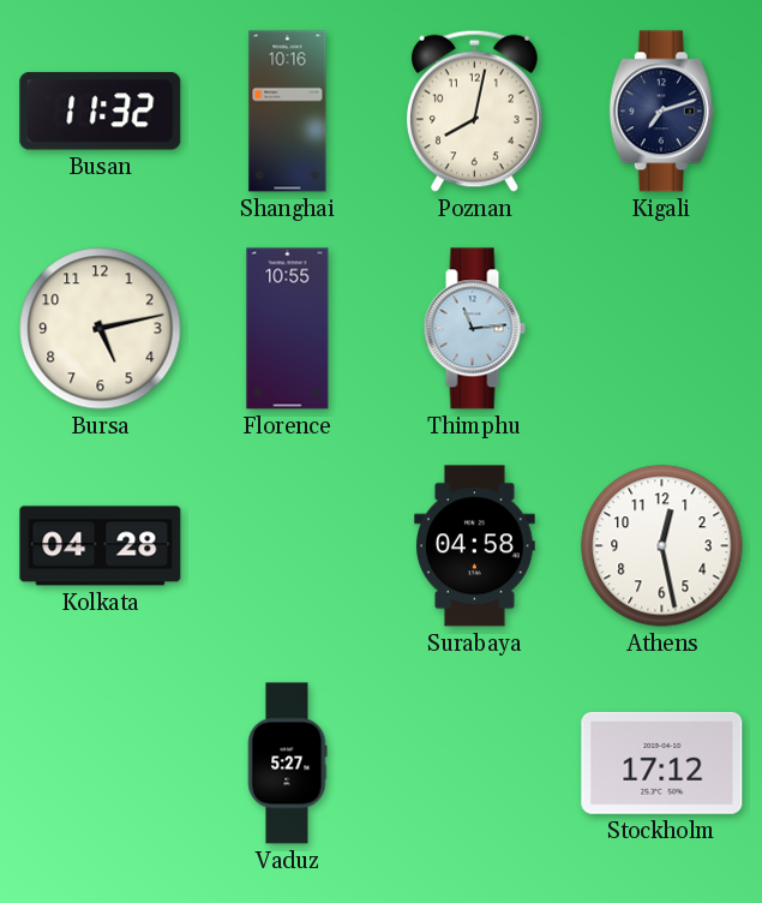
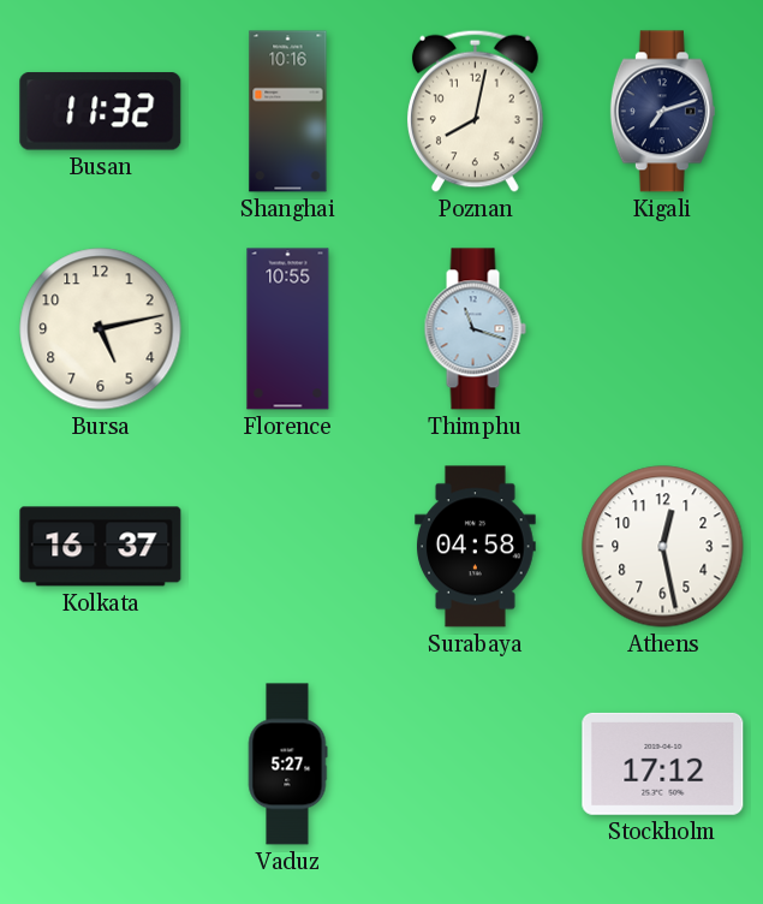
Thimphu: 11:14 -> 11:18
Kolkata: 04:28 -> 16:37
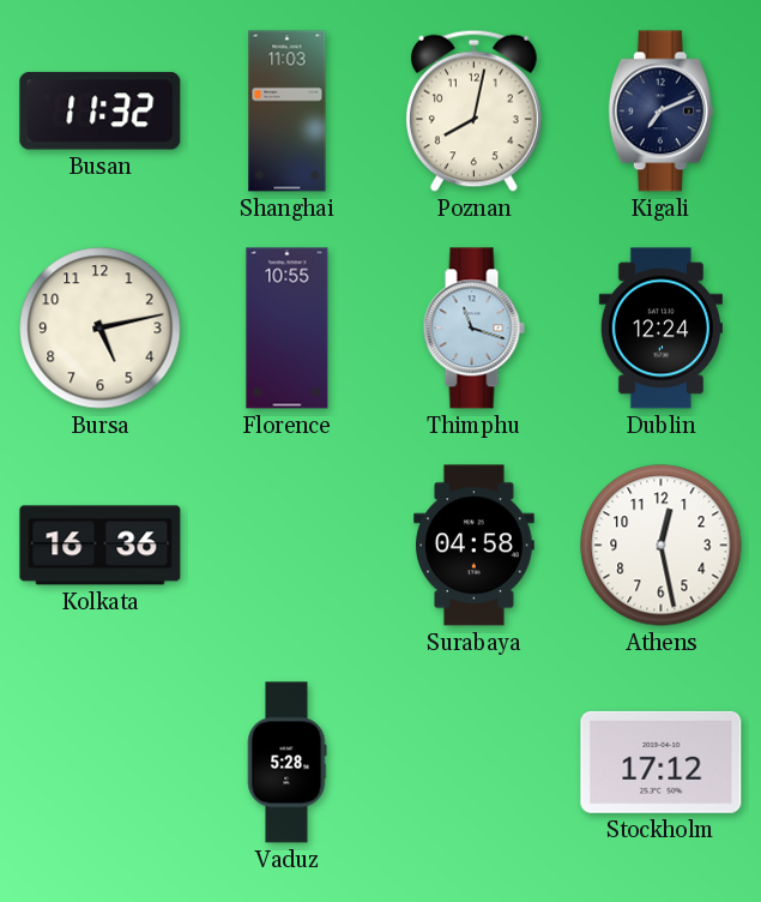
Shanghai: 10:16 -> 11:03
Kigali: 7:12 -> 7:11
Dublin: none -> 12:24
Kolkata: 16:37 -> 16:36
Vaduz: 5:27 -> 5:28
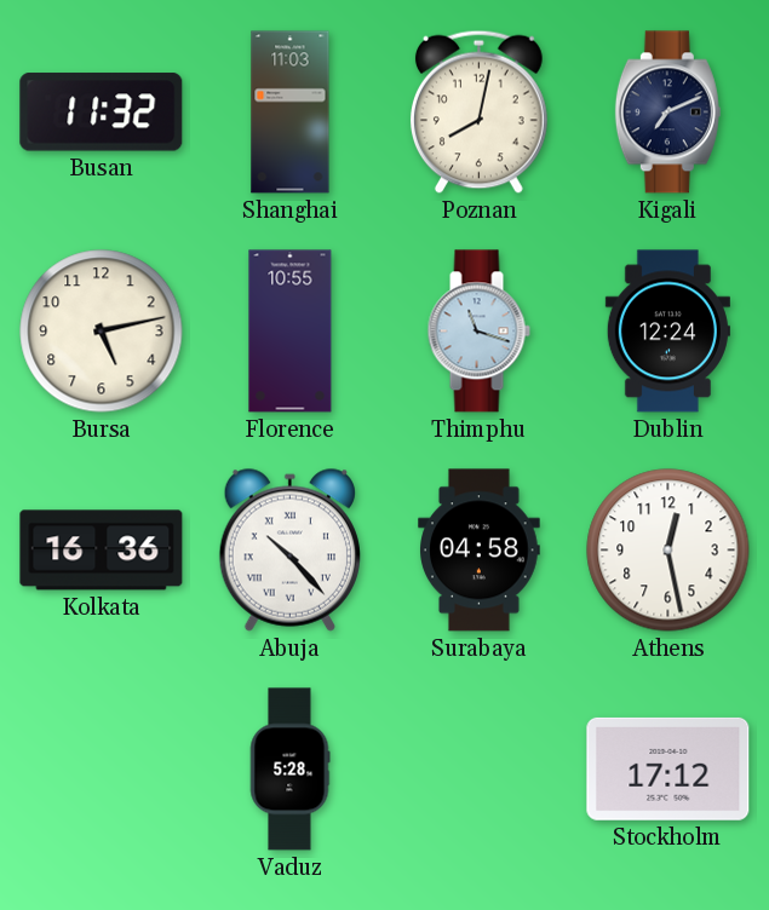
Abuja: none -> 10:23
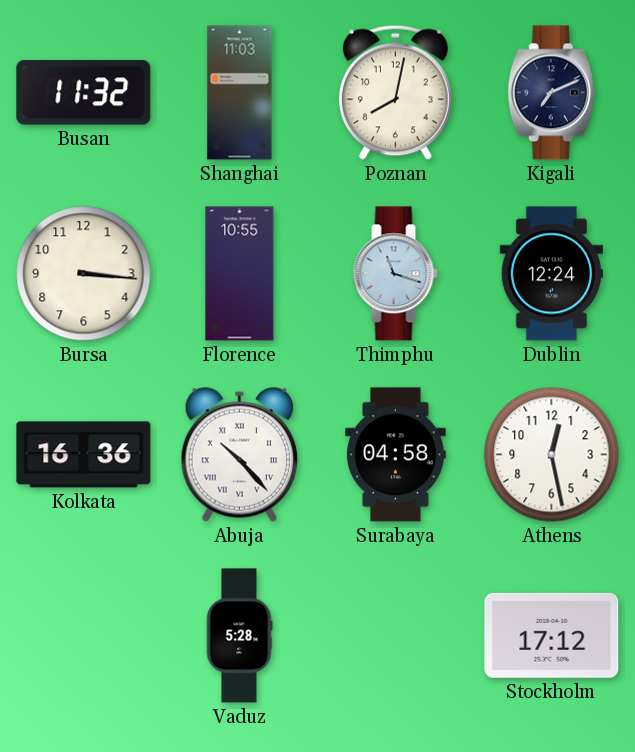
Bursa: 5:13 -> 3:16
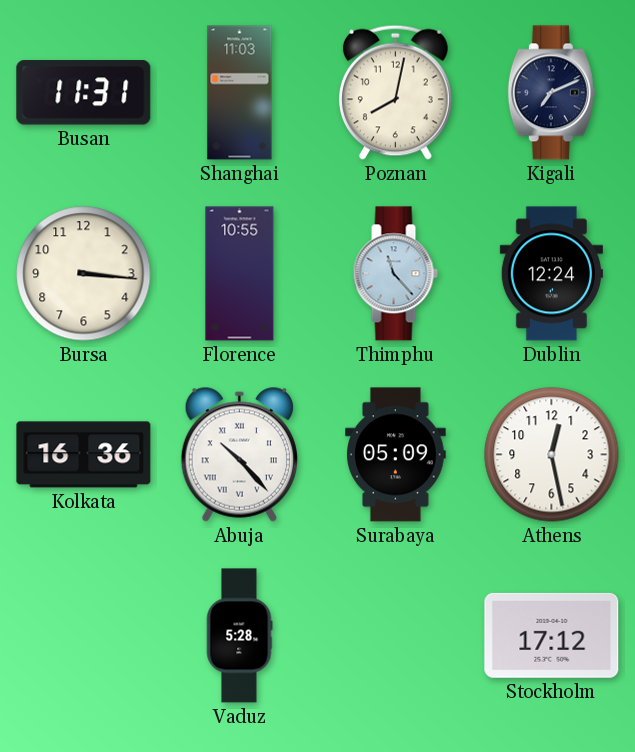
Busan: 11:32 -> 11:31
Thimphu: 11:18 -> 11:23
Surabaya: 04:58 -> 05:09
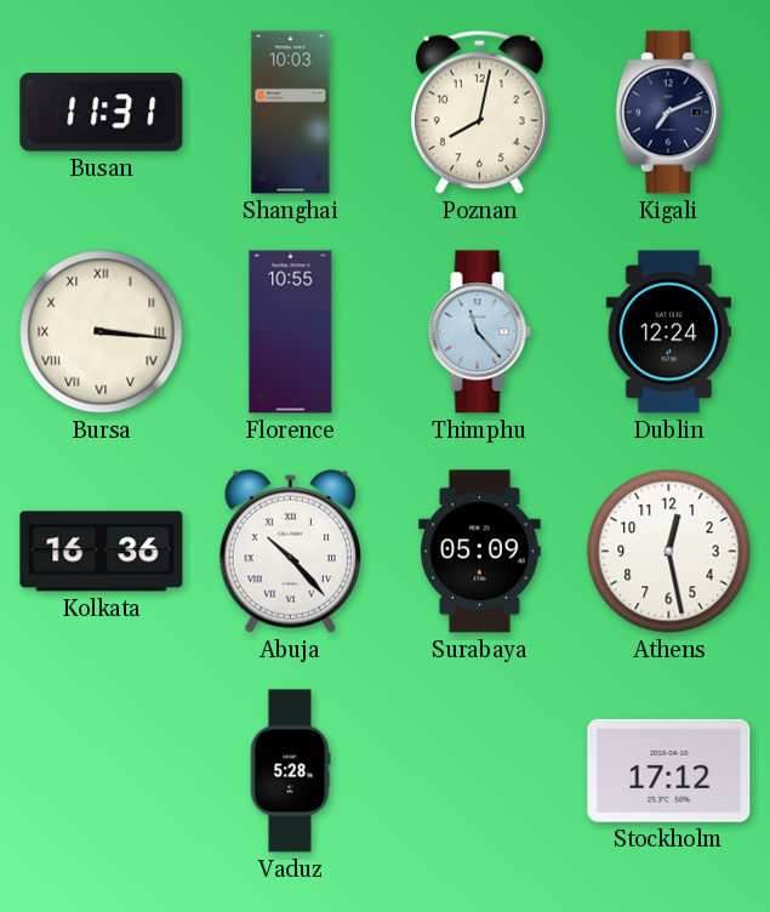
Shanghai: 11:03 -> 10:03
Bursa numerals: Arabic -> Roman
